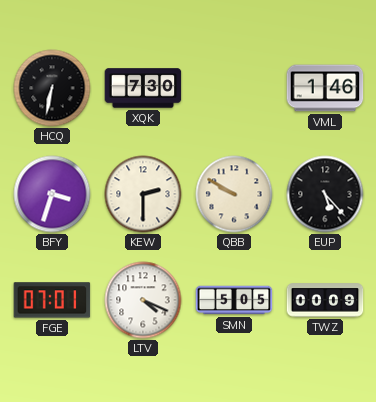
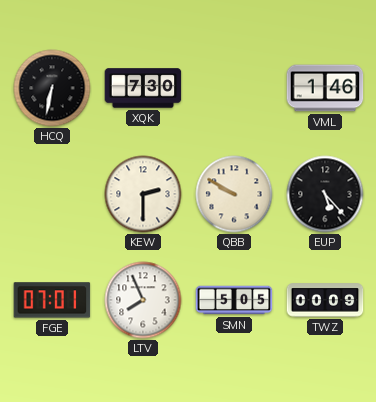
BFY: 3:33 -> none
LTV: 4:19 -> 7:56
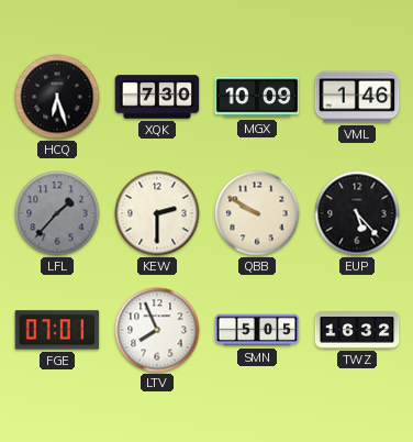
HCQ: 6:32 -> 6:27
MGX: none -> 10:09
LFL: none -> 1:37
TWZ: 00:09 -> 16:32
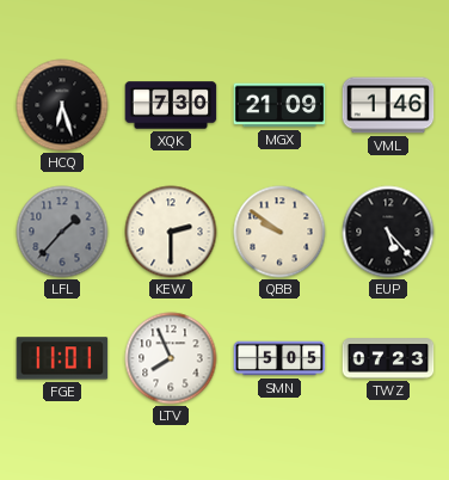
MGX: 10:09 -> 21:09
QBB: 9:50 -> 9:51
FGE: 07:01 -> 11:01
TWZ: 16:32 -> 07:23
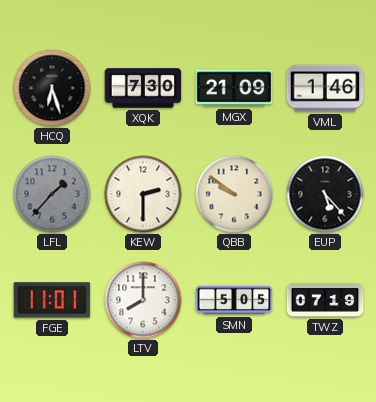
LTV: 7:56 -> 8:00
TWZ: 07:23 -> 07:19
